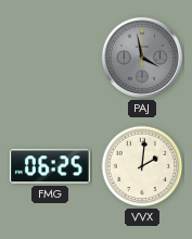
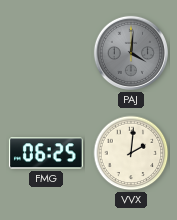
PAJ: 3:58 -> 4:01
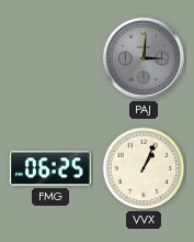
PAJ: 4:01 -> 3:01
VVX: 2:01 -> 1:04
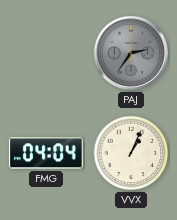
PAJ: 3:01 -> 2:36
FMG: 06:25 -> 04:04
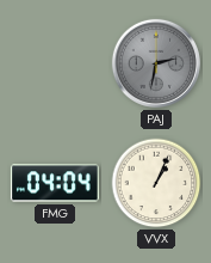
PAJ: 2:36 -> 2:32
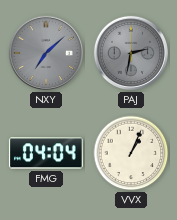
NXY: none -> 7:08
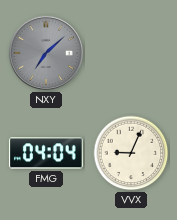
PAJ: 2:32 -> none
VVX: 1:04 -> 9:04
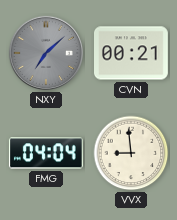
CVN: none -> 00:21
VVX: 9:04 -> 8:59
